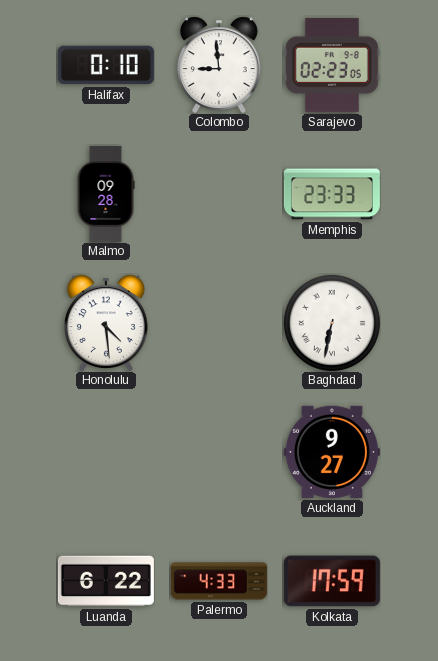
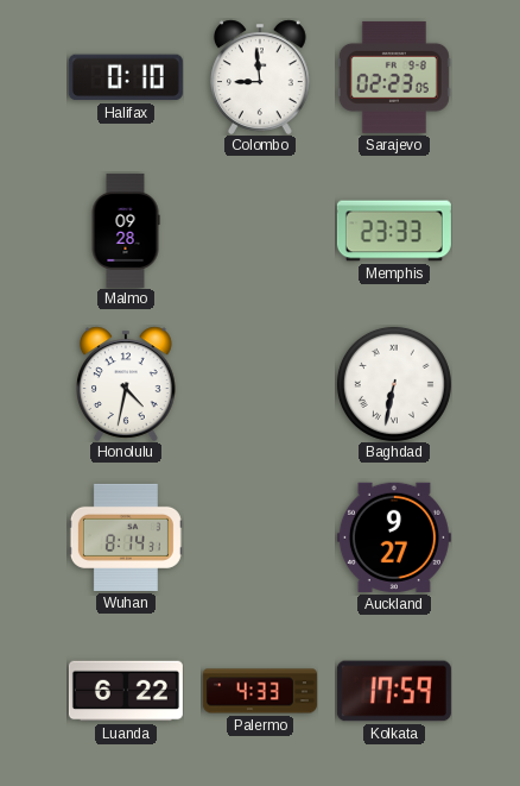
Honolulu: 4:29 -> 4:32
Wuhan: none -> 8:14
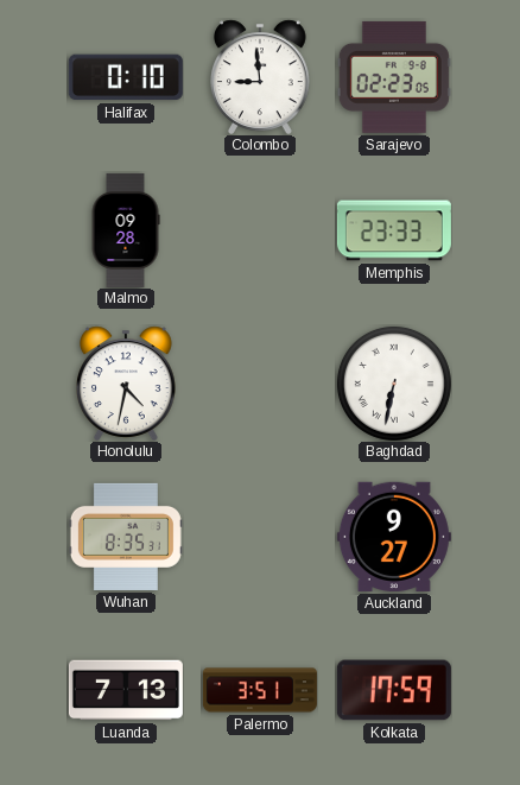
Wuhan: 8:14 -> 8:35
Luanda: 6:22 -> 7:13
Palermo: 4:33 -> 3:51
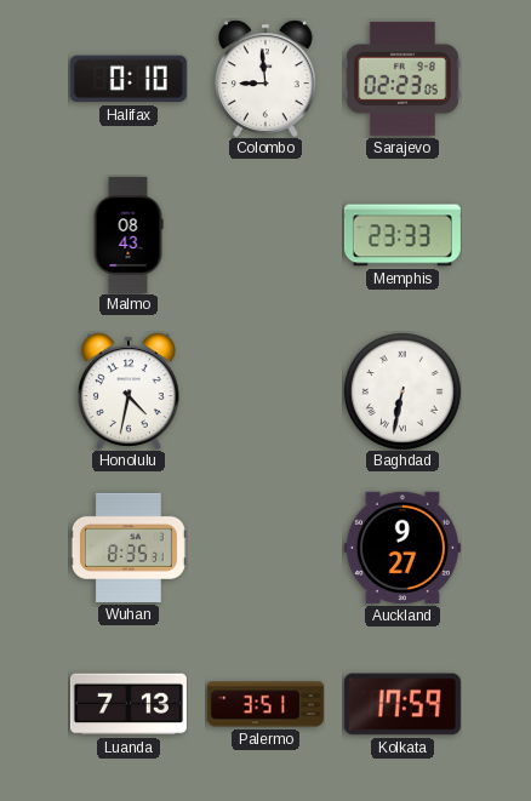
Malmo: 09:28 -> 08:43
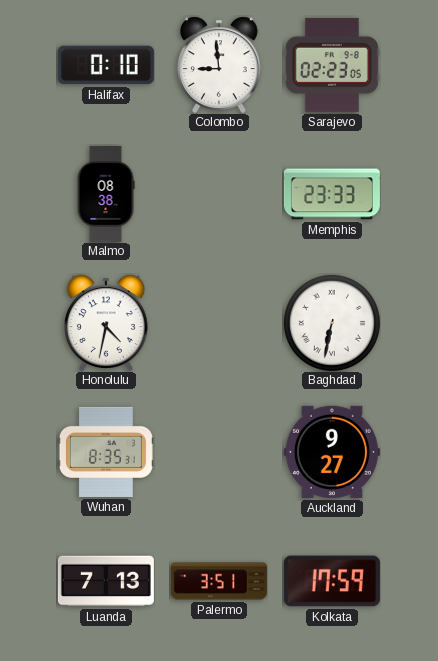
Malmo: 08:43 -> 08:38
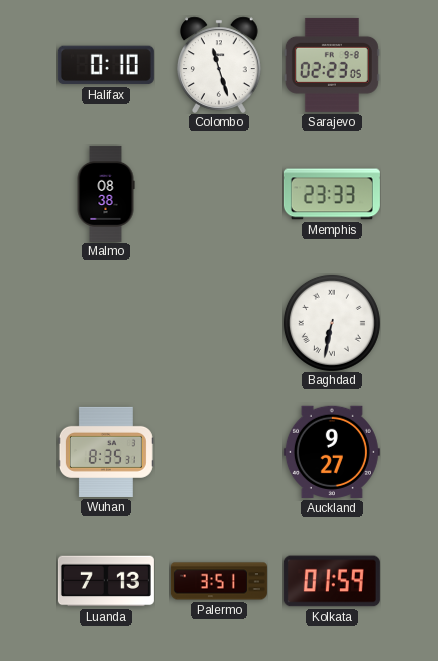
Colombo: 8:59 -> 11:27
Honolulu: 4:32 -> none
Kolkata: 17:59 -> 01:59
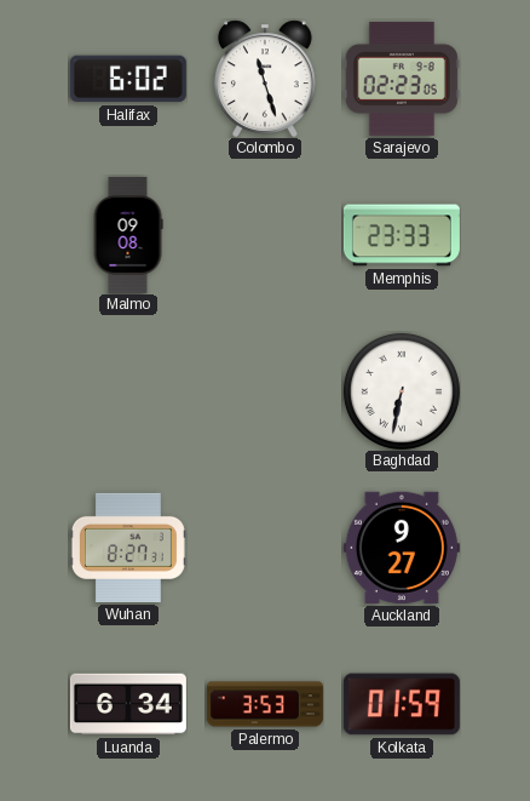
Halifax: 0:10 -> 6:02
Malmo: 08:38 -> 09:08
Wuhan: 8:35 -> 8:27
Luanda: 7:13 -> 6:34
Palermo: 3:51 -> 3:53
